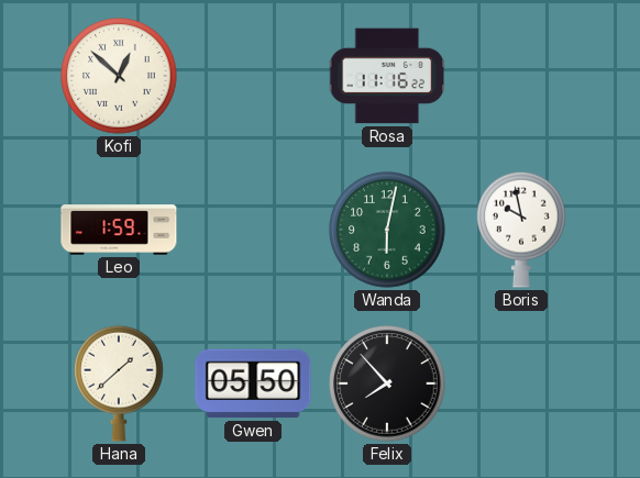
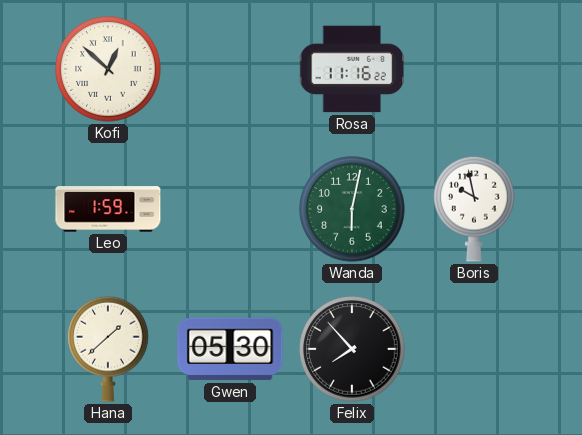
Gwen: 05:50 -> 05:30
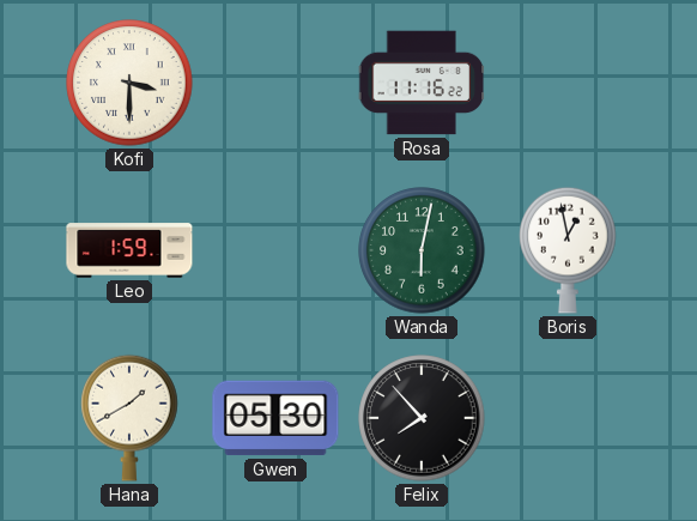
Kofi: 12:52 -> 3:30
Boris: 9:58 -> 12:58
Hana: 1:38 -> 1:40
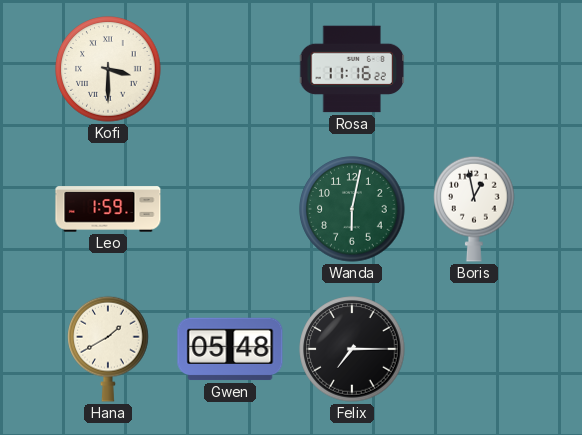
Gwen: 05:30 -> 05:48
Felix: 7:53 -> 7:15
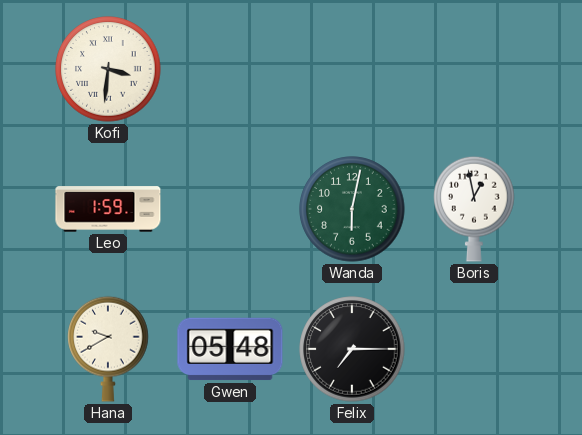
Kofi: 3:30 -> 3:31
Rosa: 11:16 -> none
Hana: 1:40 -> 9:40
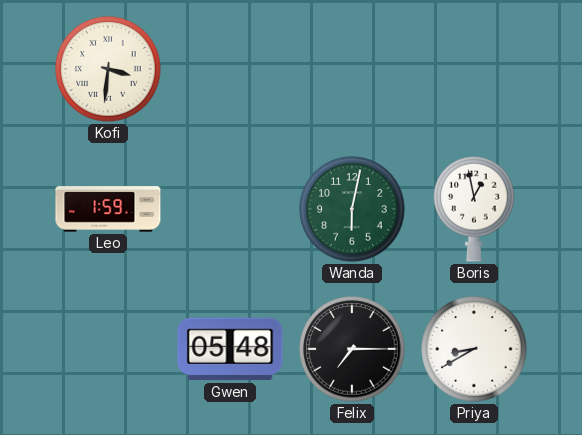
Hana: 9:40 -> none
Priya: none -> 8:40
